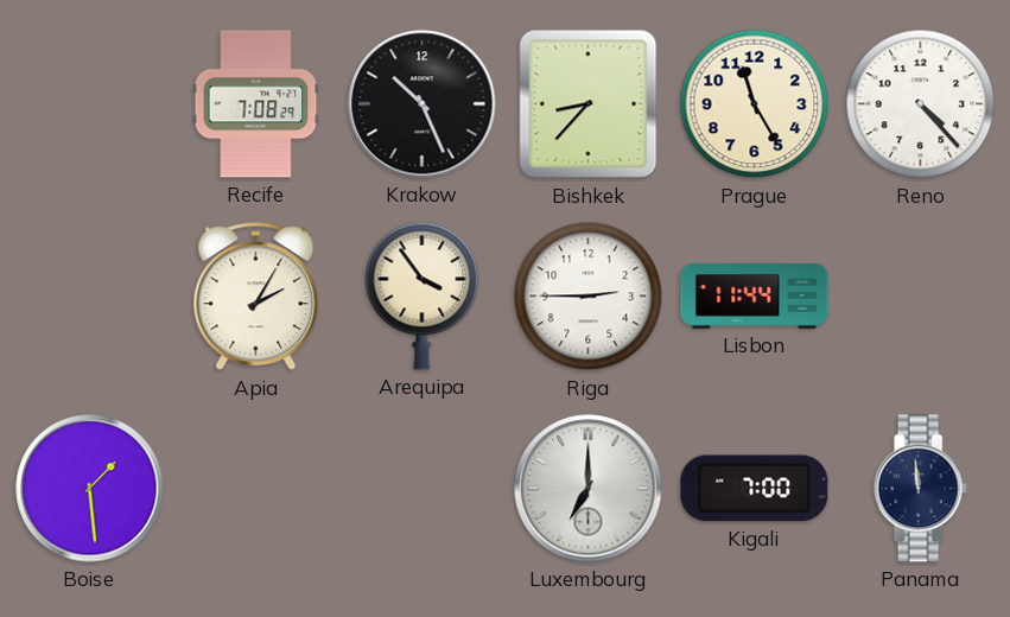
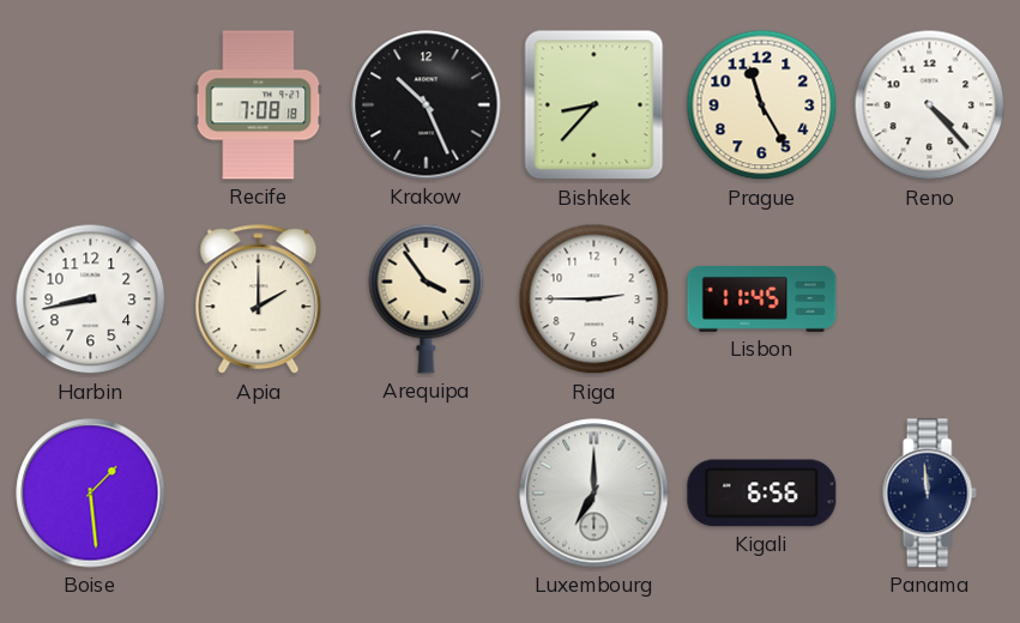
Recife: 7:08:29 -> 7:08:18
Harbin: none -> 8:43
Apia: 2:05 -> 2:00
Lisbon: 11:44 -> 11:45
Kigali: 7:00 -> 6:56
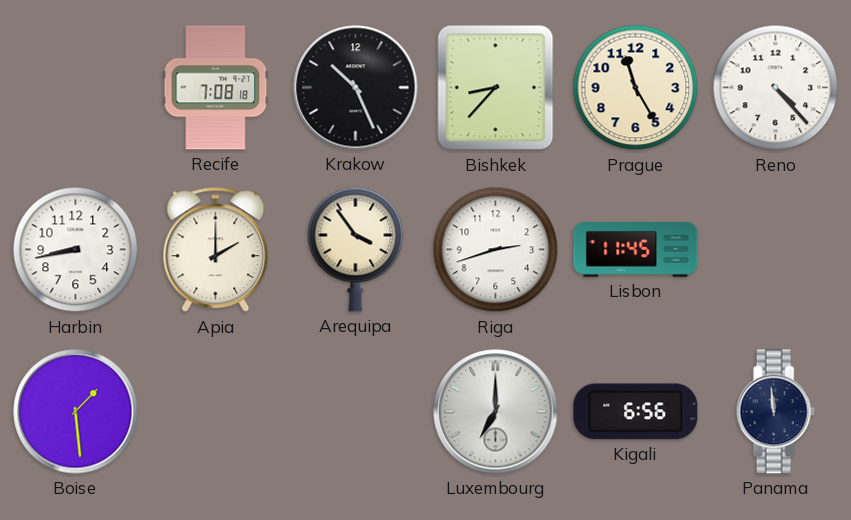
Riga: 2:45 -> 2:42
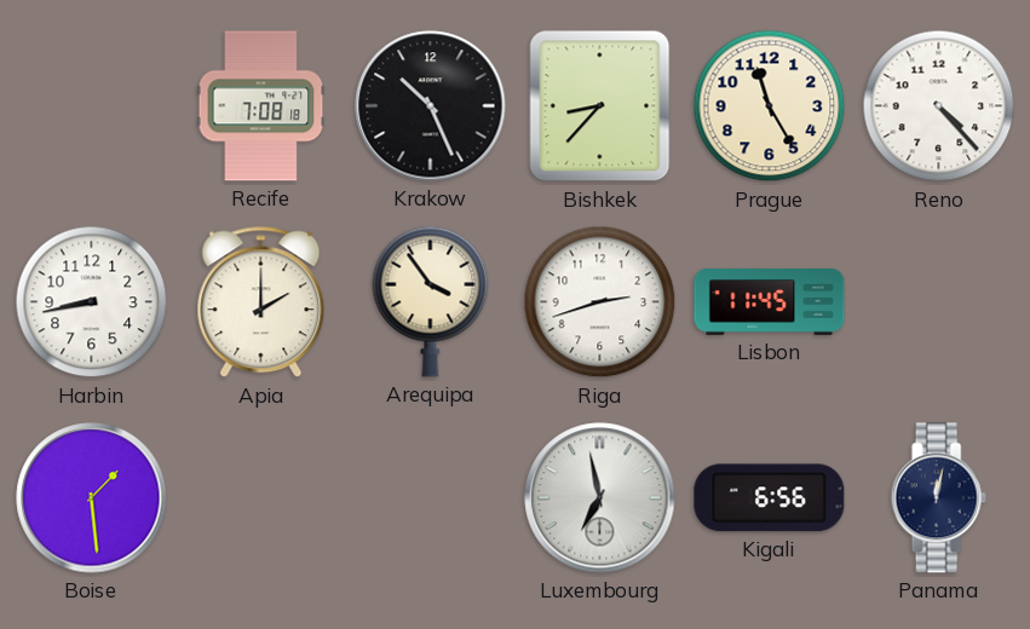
Luxembourg: 7:00 -> 6:58
Panama: 11:59 -> 12:02
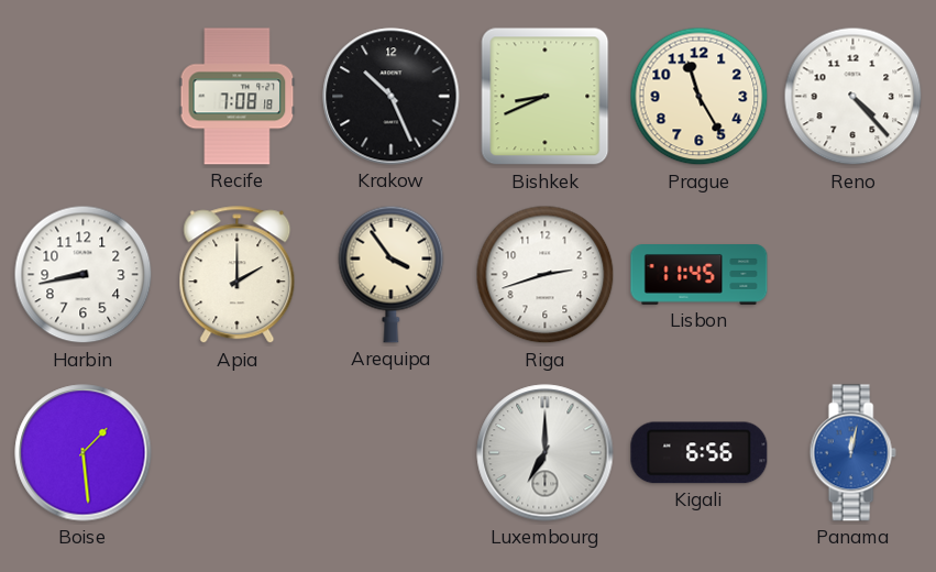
Bishkek: 8:37 -> 8:41
Luxembourg: 6:58 -> 7:00
Panama dial: navy -> blue
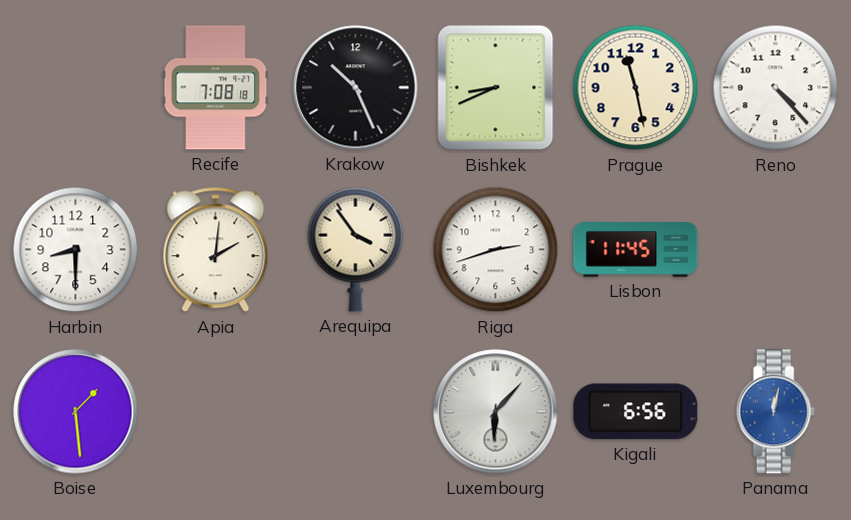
Prague: 11:25 -> 11:28
Harbin: 8:43 -> 8:30
Apia: 2:00 -> 2:01
Luxembourg: 7:00 -> 6:07
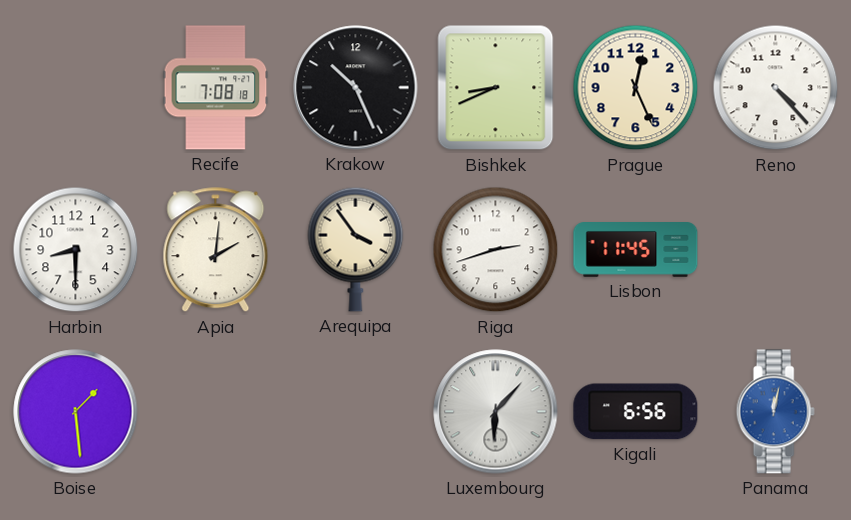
Prague: 11:28 -> 12:26
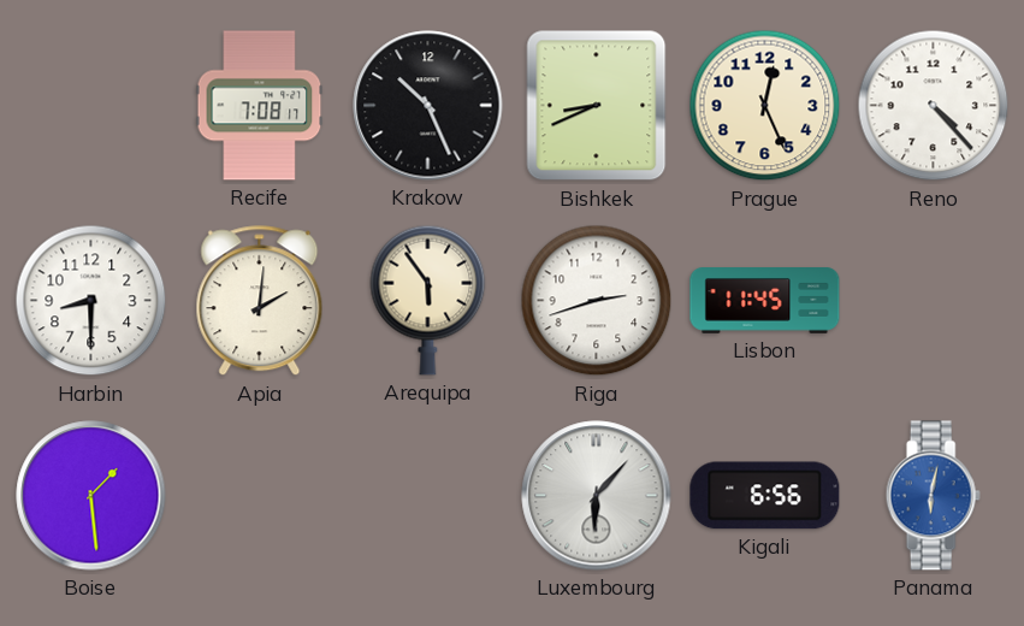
Recife: 7:08:18 -> 7:08:17
Arequipa: 3:54 -> 5:54
Panama: 12:02 -> 6:02
